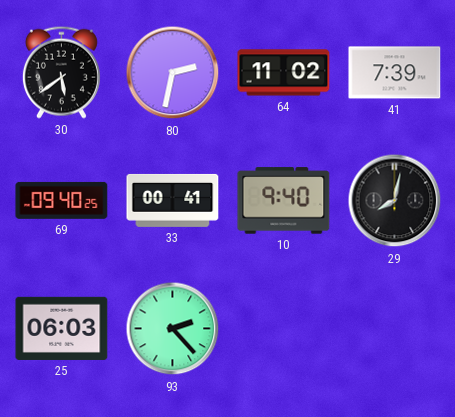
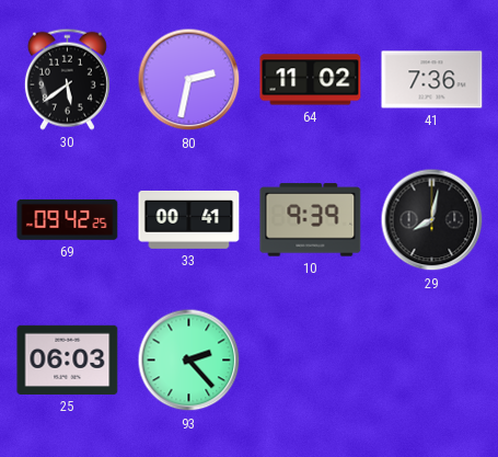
41: 7:39 -> 7:36
69: 09:40 -> 09:42
10: 9:40 -> 9:39
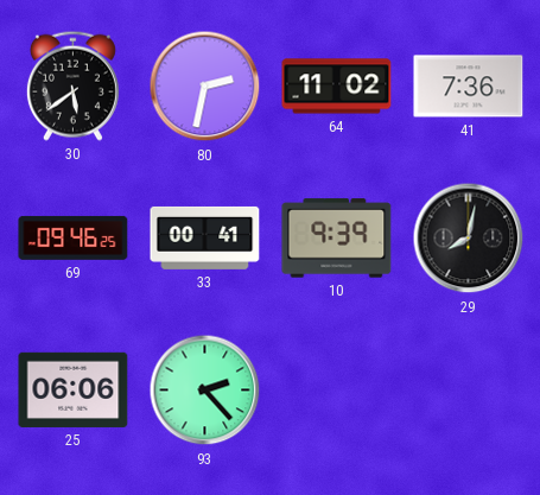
69: 09:42 -> 09:46
25: 06:03 -> 06:06
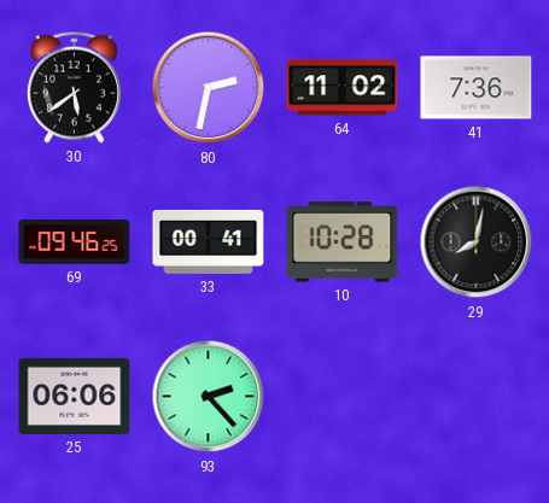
10: 9:39 -> 10:28
